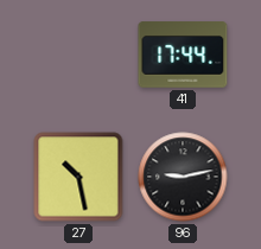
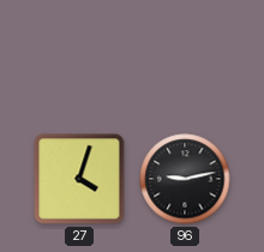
41: 17:44 -> none
27: 10:28 -> 4:03
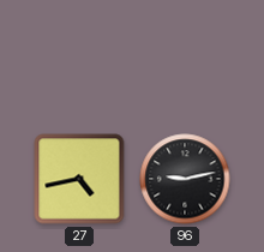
27: 4:03 -> 4:43
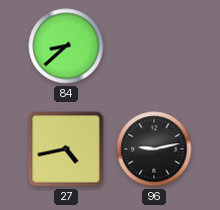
84: none -> 8:38
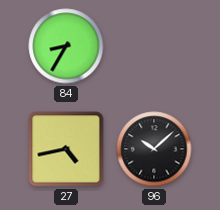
84: 8:38 -> 8:35
96: 9:13 -> 10:08
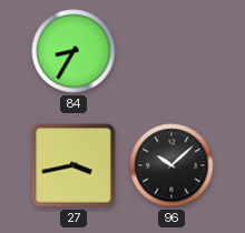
27: 4:43 -> 3:43
